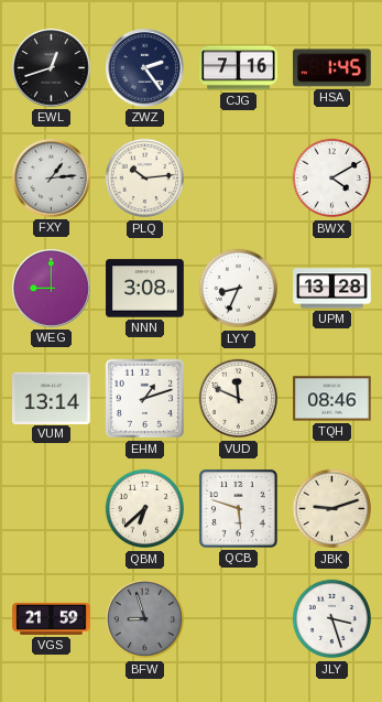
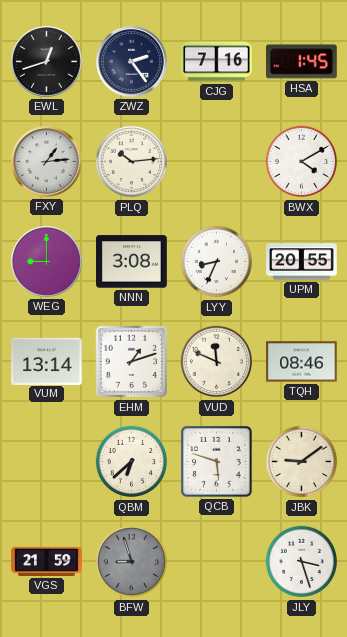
UPM: 13:28 -> 20:55
JBK: 9:12 -> 9:09
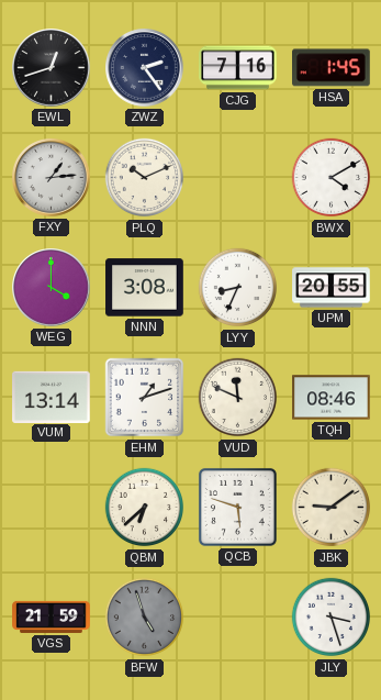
PLQ: 10:14 -> 10:11
WEG: 9:00 -> 4:00
BFW: 8:57 -> 4:57
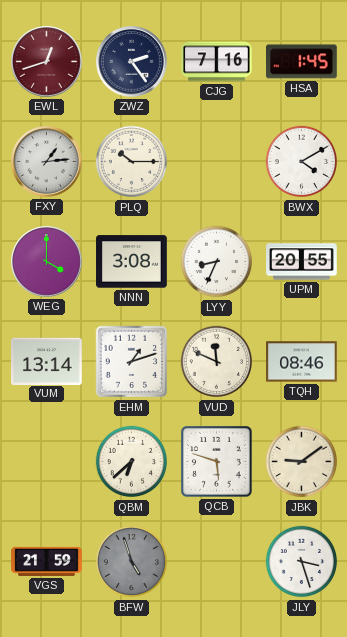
EWL dial: black -> burgundy
PLQ: 10:11 -> 10:15
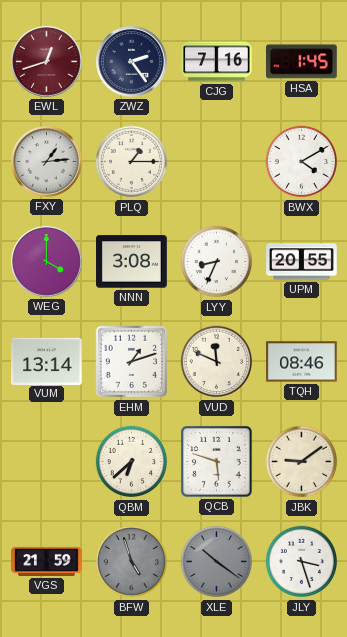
PLQ: 10:15 -> 1:15
XLE: none -> 10:21
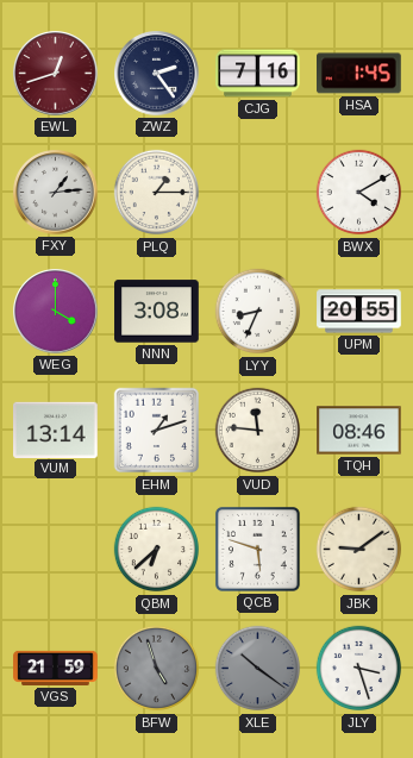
VUD: 11:49 -> 11:46
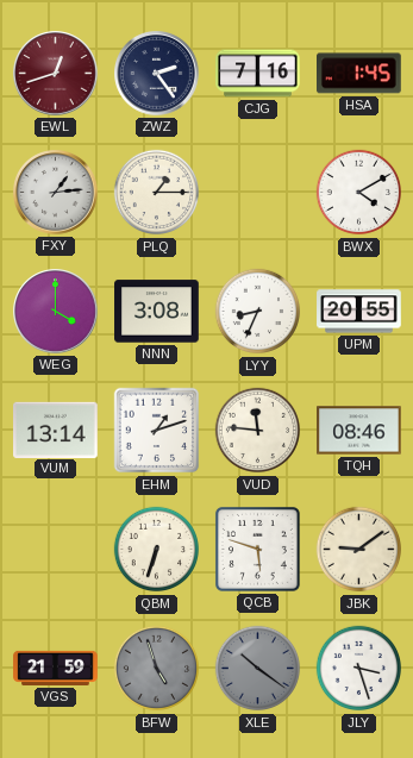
QBM: 6:38 -> 6:33
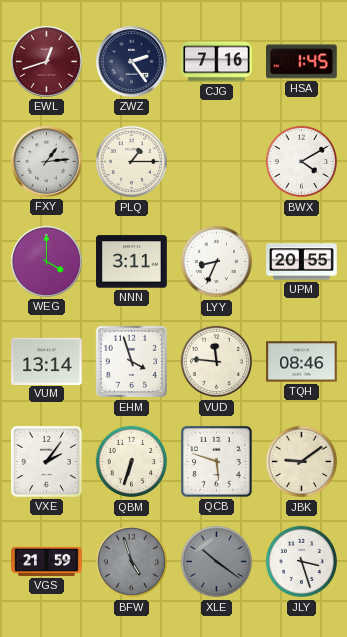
NNN: 3:08 -> 3:11
EHM: 1:12 -> 3:57
VXE: none -> 2:06
